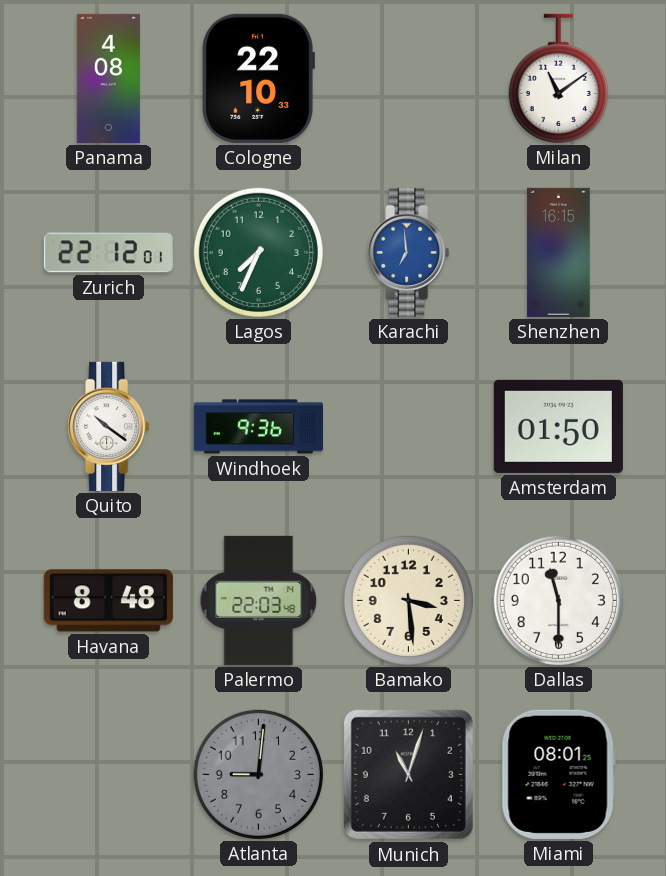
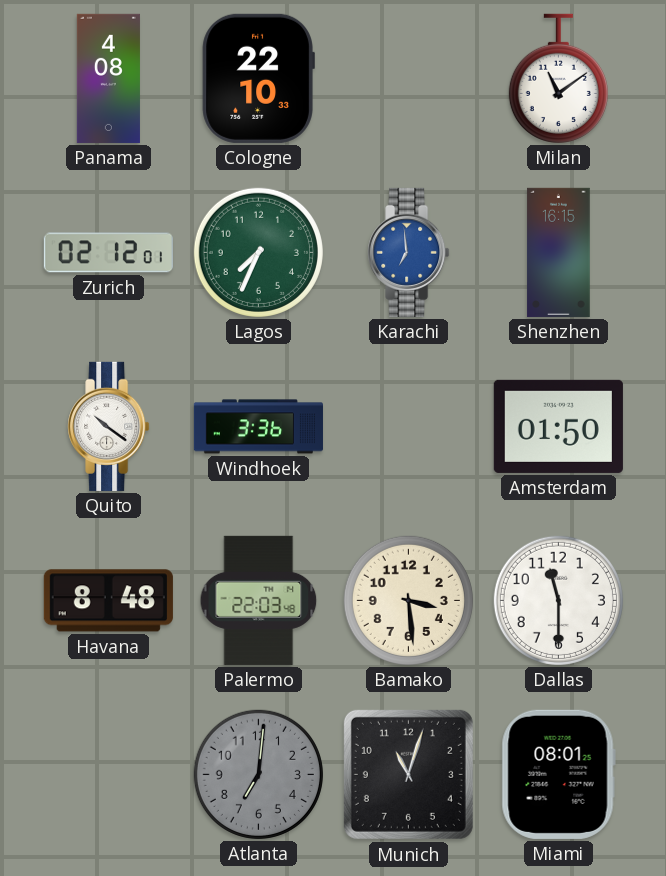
Zurich: 22:12 -> 02:12
Windhoek: 9:36 -> 3:36
Atlanta: 9:01 -> 7:01
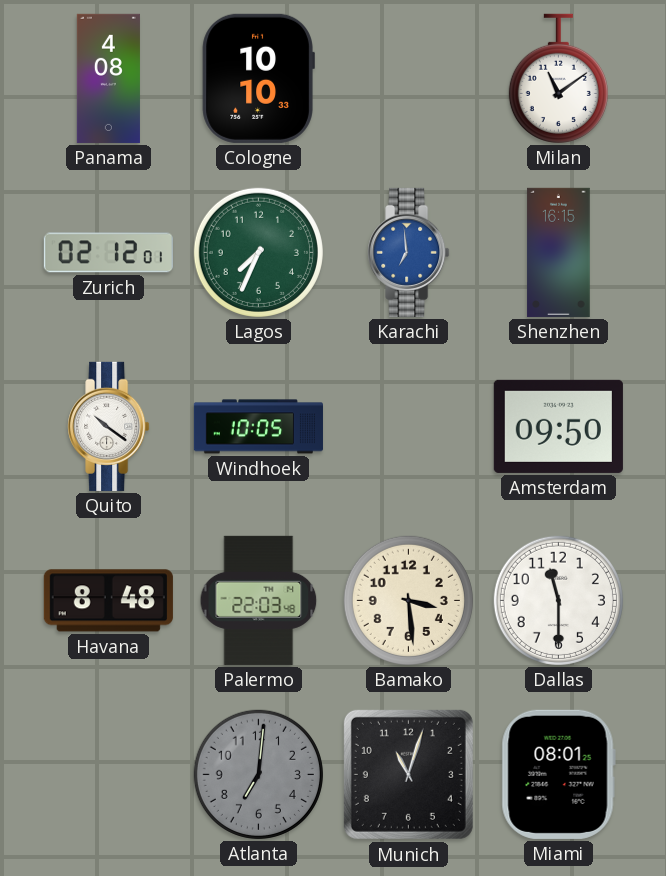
Cologne: 22:10 -> 10:10
Windhoek: 3:36 -> 10:05
Amsterdam: 01:50 -> 09:50
